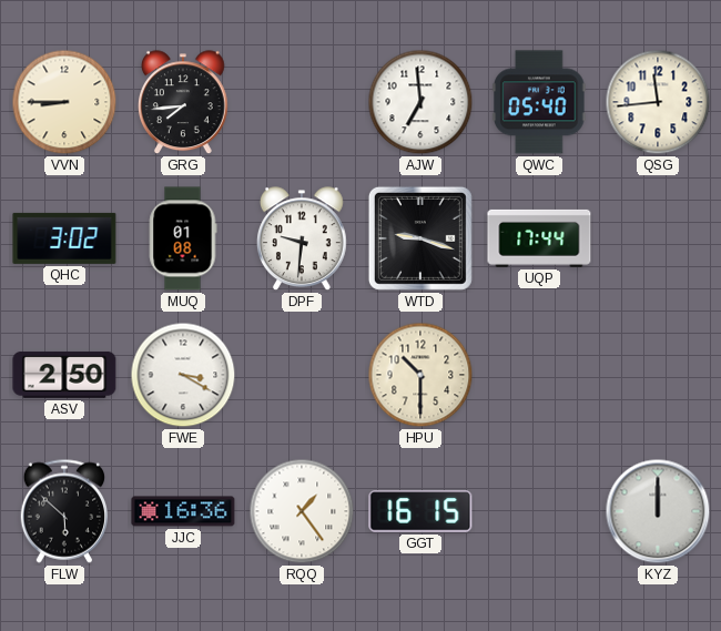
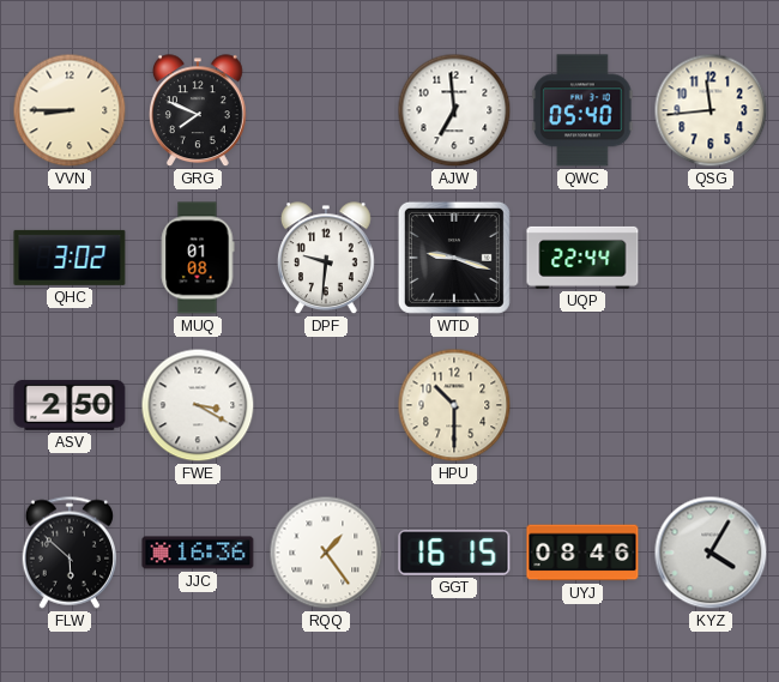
GRG: 7:44 -> 7:49
UQP: 17:44 -> 22:44
UYJ: none -> 08:46
KYZ: 12:00 -> 4:05
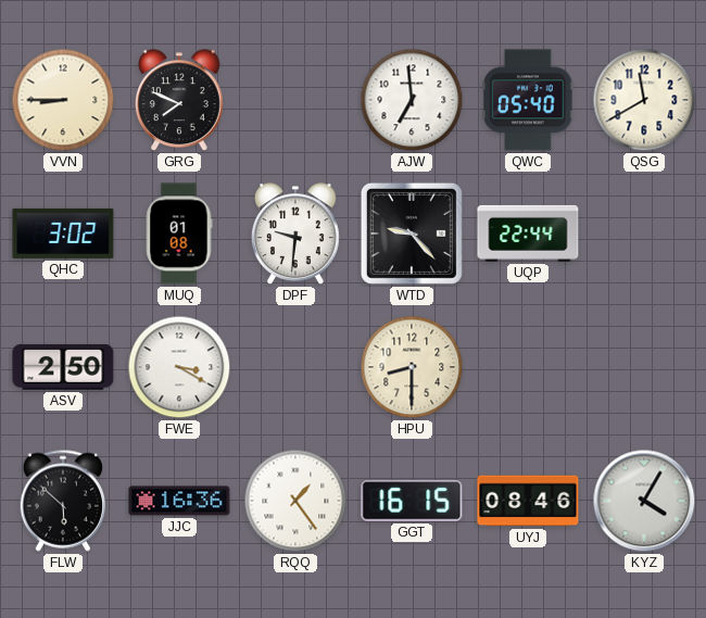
QSG: 11:44 -> 11:40
WTD: 9:18 -> 9:23
HPU: 10:30 -> 8:30
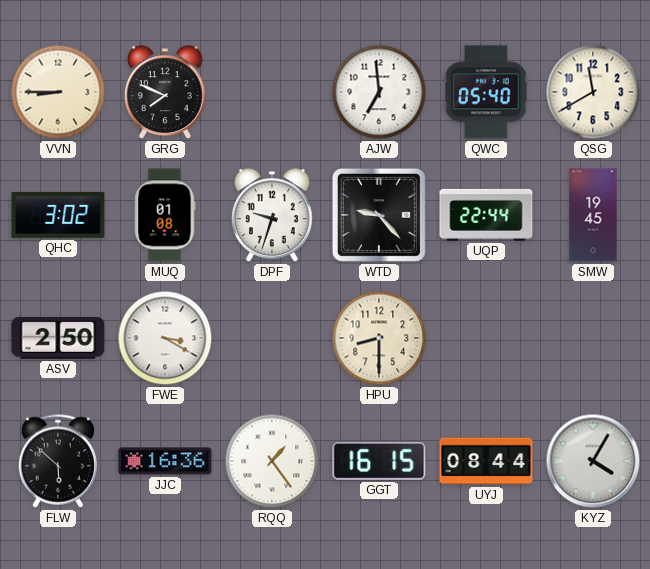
DPF: 9:31 -> 9:33
SMW: none -> 19:45
UYJ: 08:46 -> 08:44
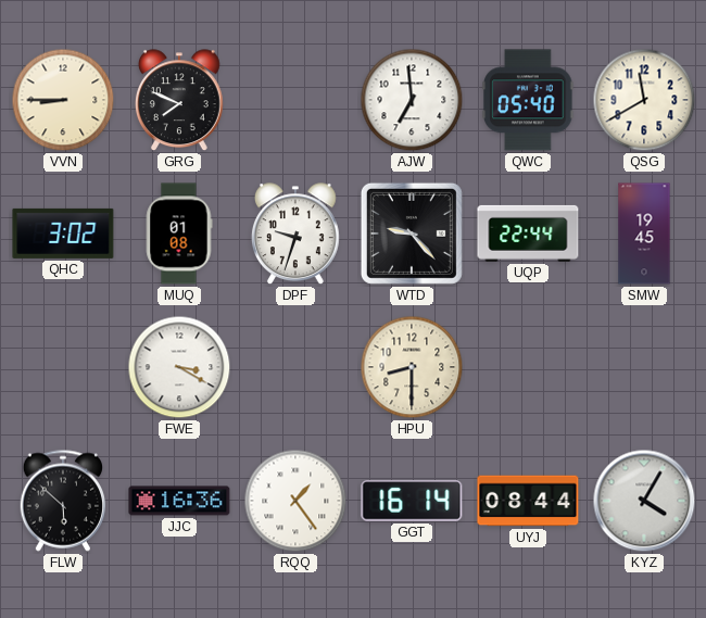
ASV: 2:50 -> none
GGT: 16:15 -> 16:14
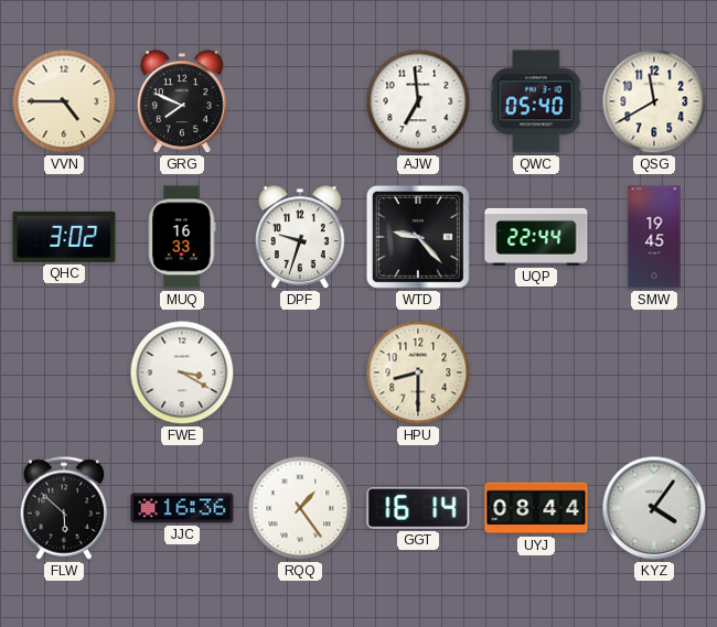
VVN: 8:45 -> 4:45
MUQ: 01:08 -> 16:33
KYZ: 4:05 -> 4:06
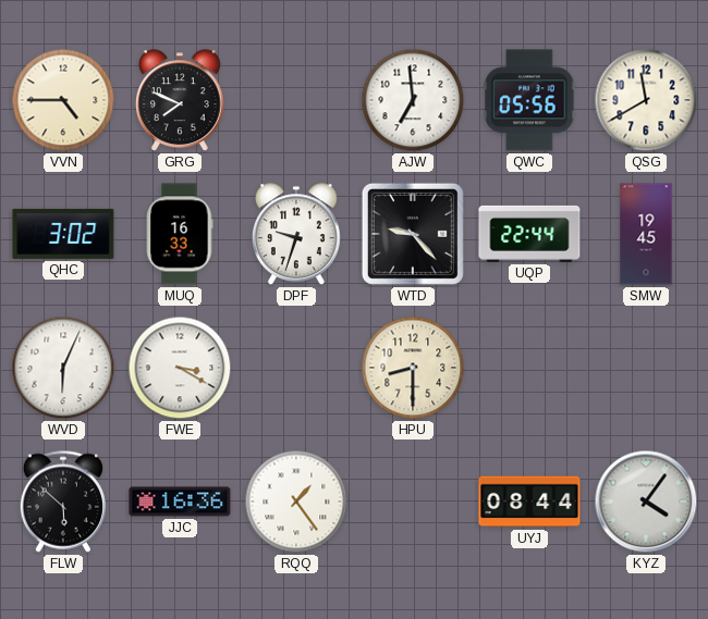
QWC: 05:40 -> 05:56
WVD: none -> 6:04
GGT: 16:14 -> none
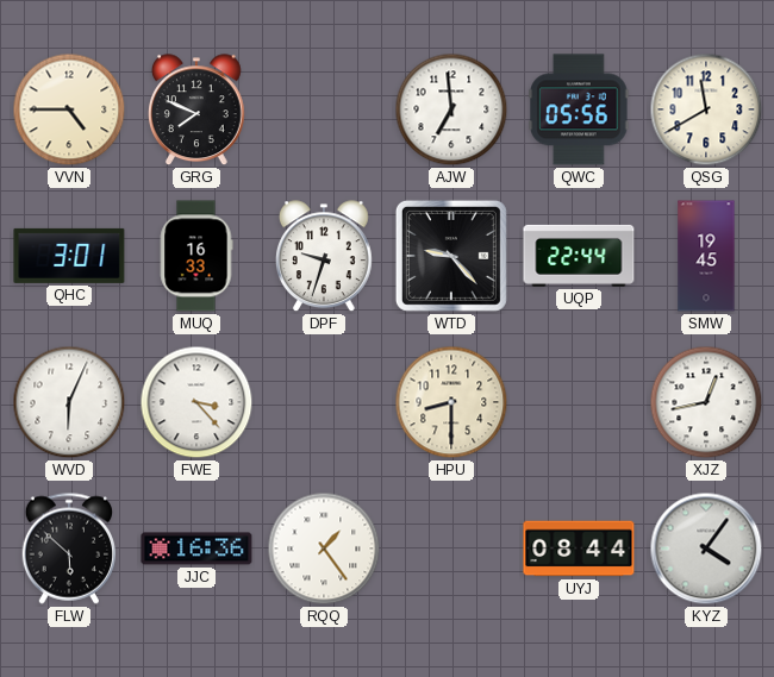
QHC: 3:02 -> 3:01
FWE: 3:20 -> 3:23
XJZ: none -> 12:43
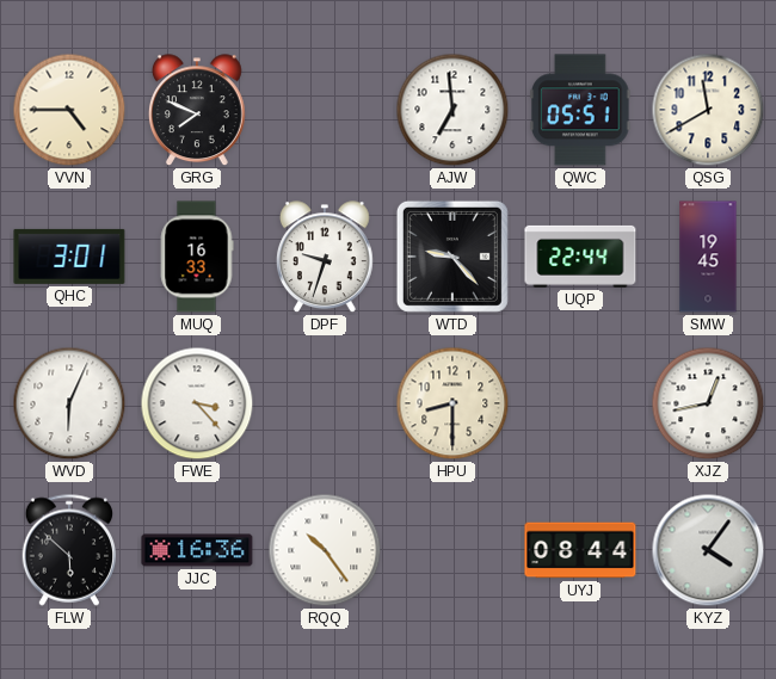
QWC: 05:56 -> 05:51
RQQ: 1:24 -> 10:24
